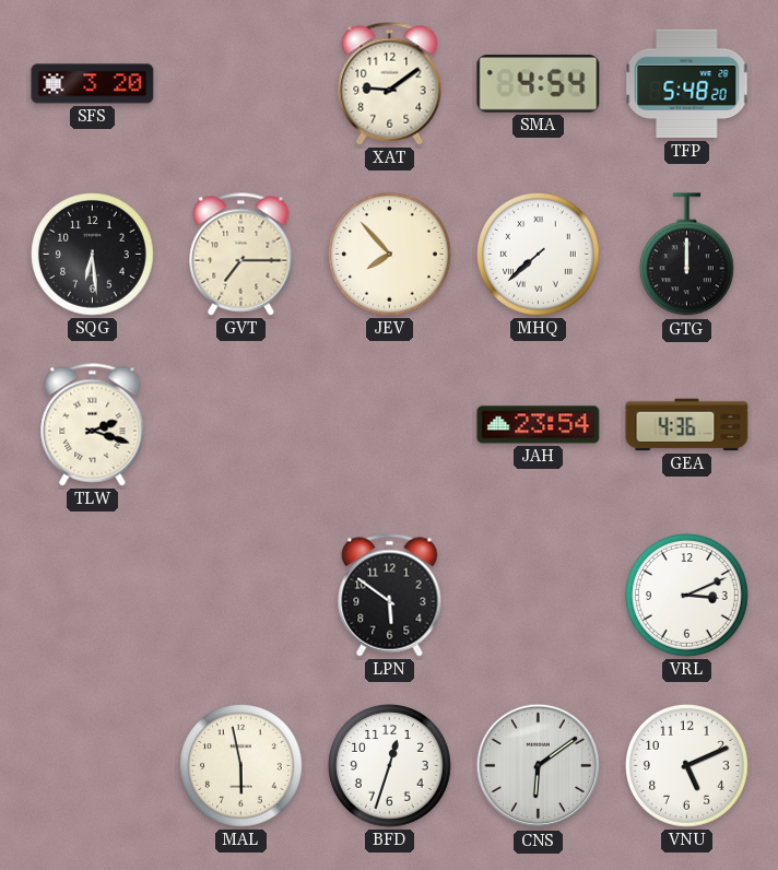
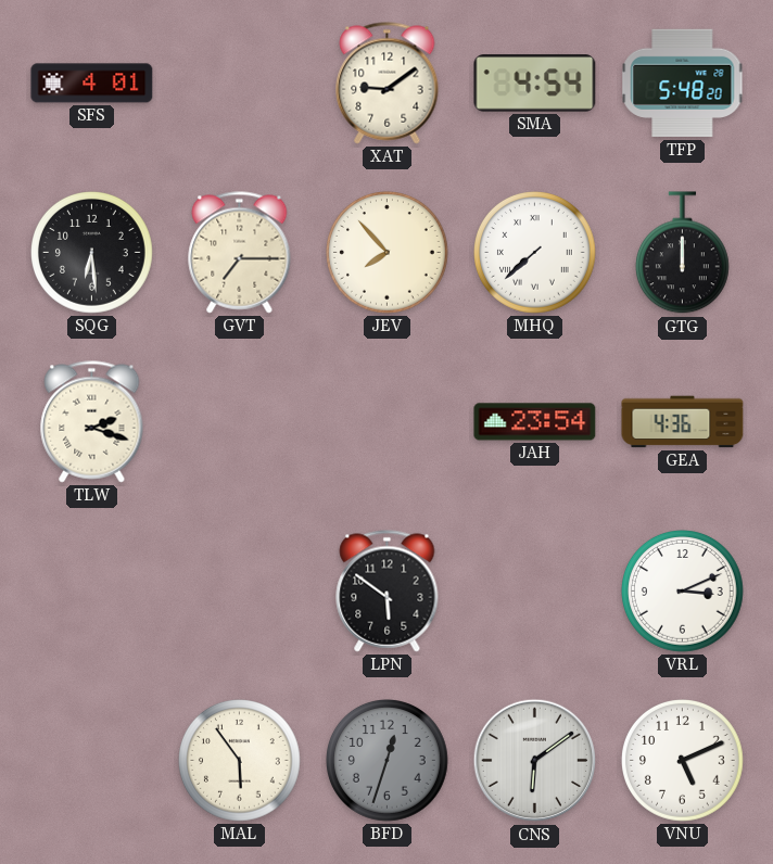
SFS: 3:20 -> 4:01
MAL: 5:58 -> 5:54
BFD dial: white -> grey
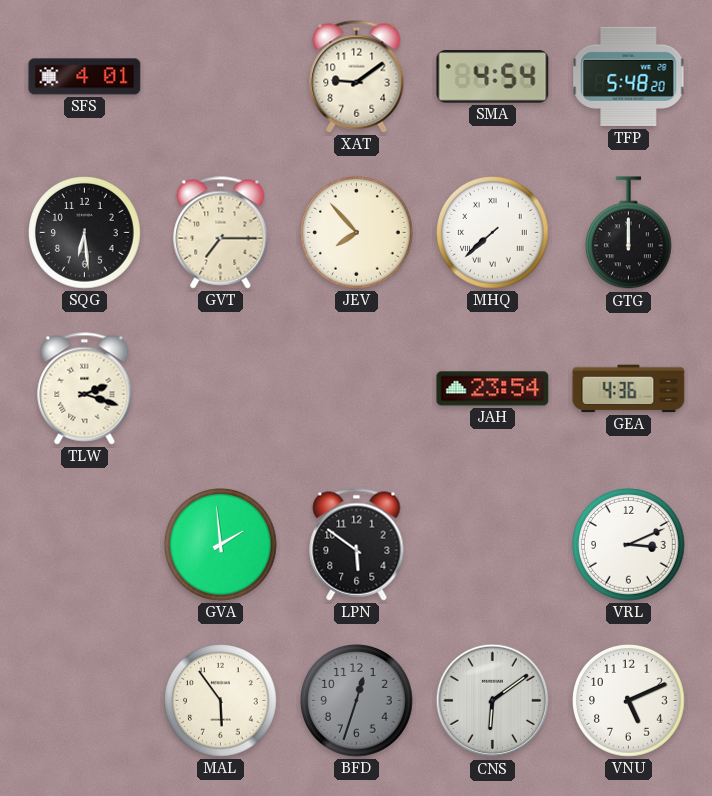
GVA: none -> 1:59
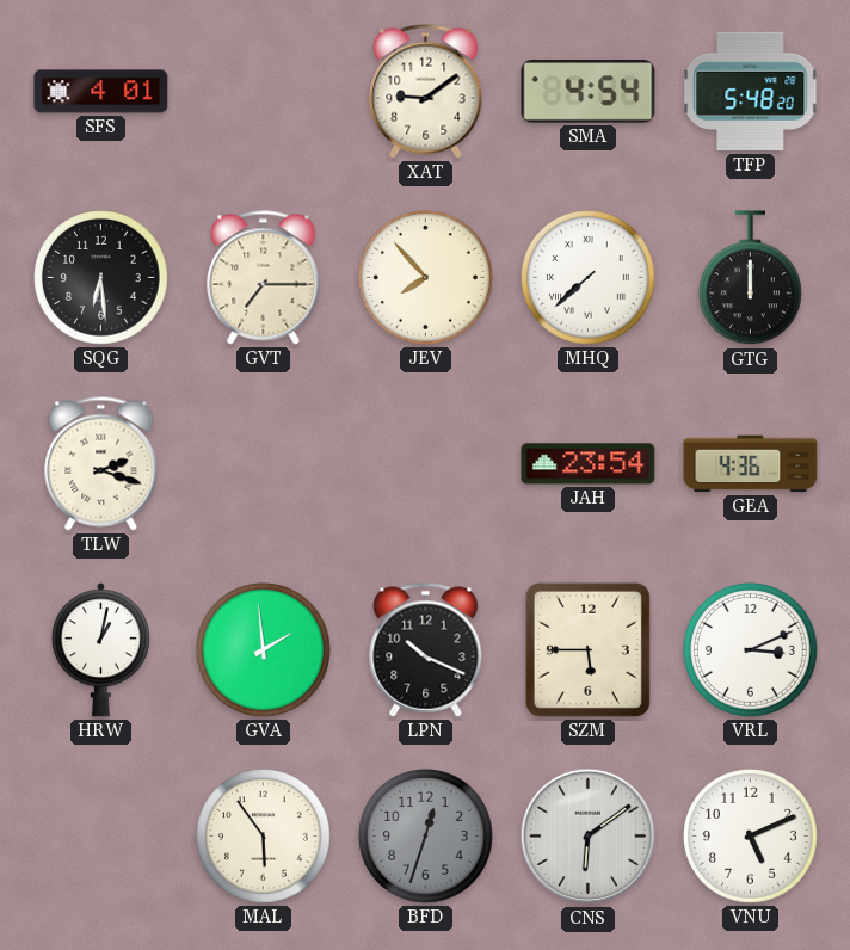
HRW: none -> 1:02
LPN: 5:51 -> 10:19
SZM: none -> 5:45
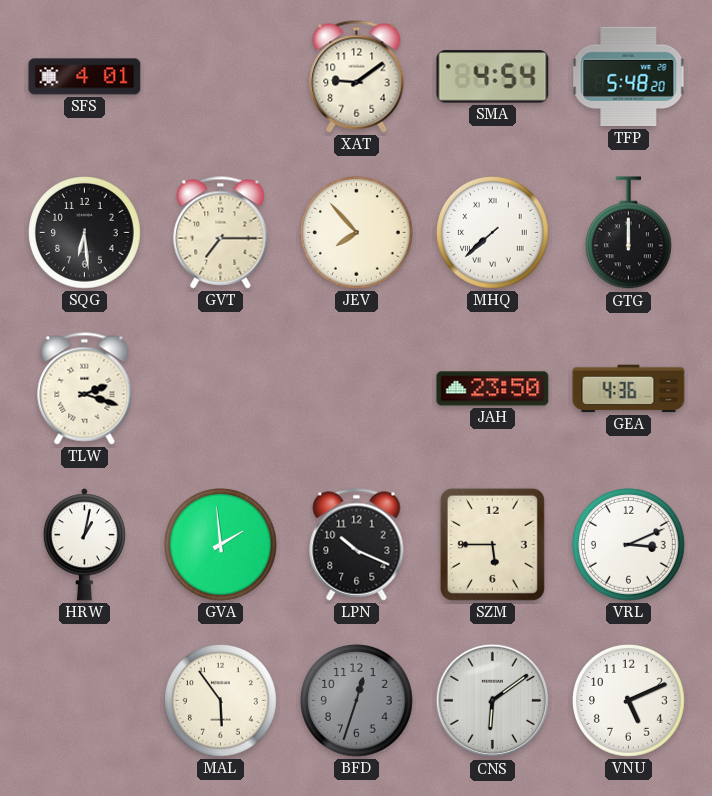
JAH: 23:54 -> 23:50
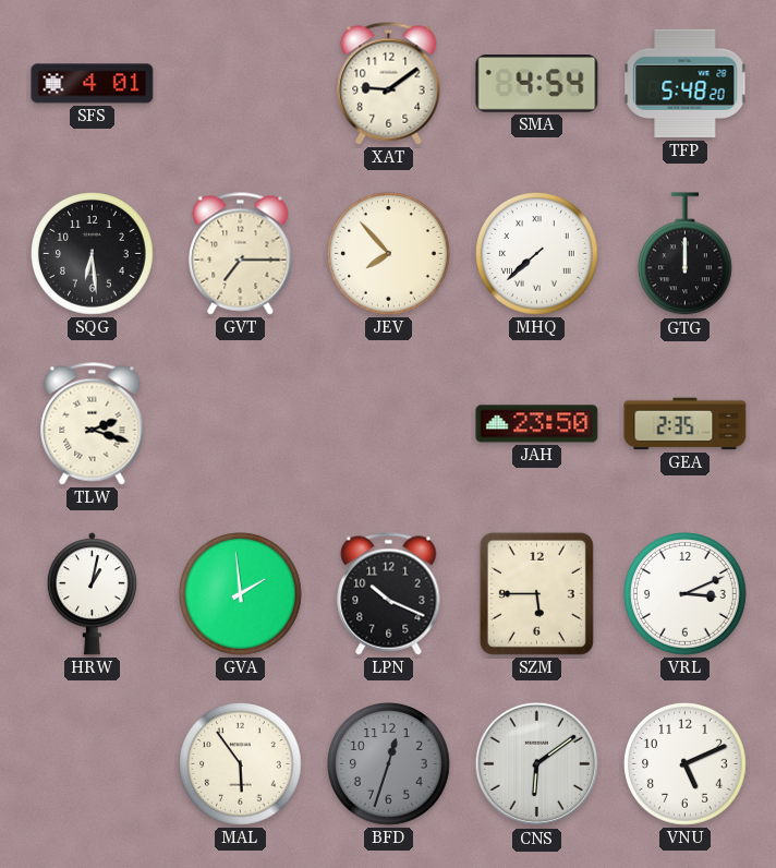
GEA: 4:36 -> 2:35
